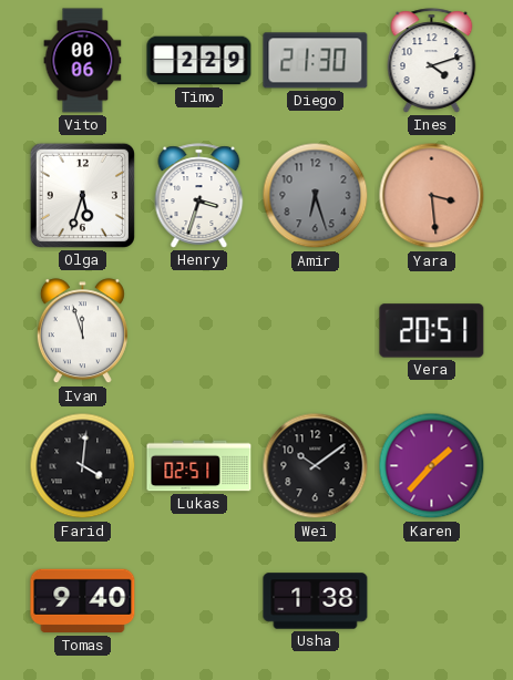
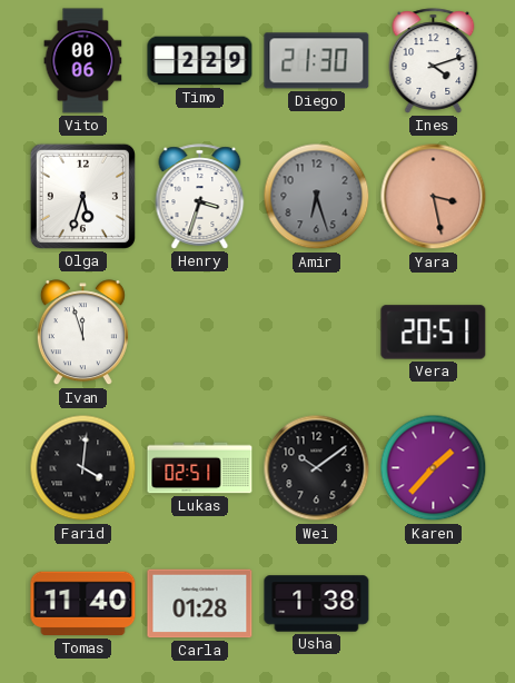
Yara: 3:29 -> 3:28
Tomas: 9:40 -> 11:40
Carla: none -> 01:28
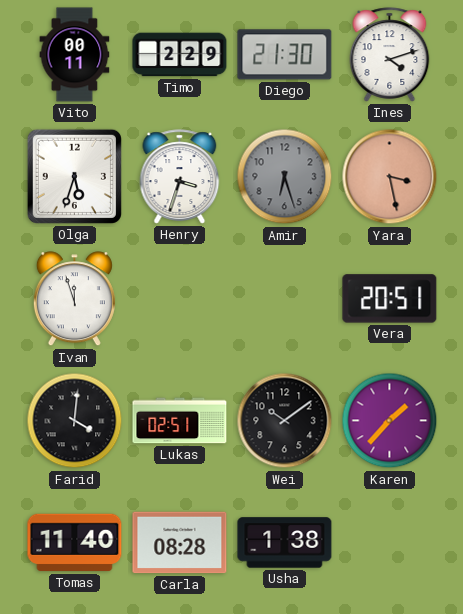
Vito: 00:06 -> 00:11
Carla: 01:28 -> 08:28
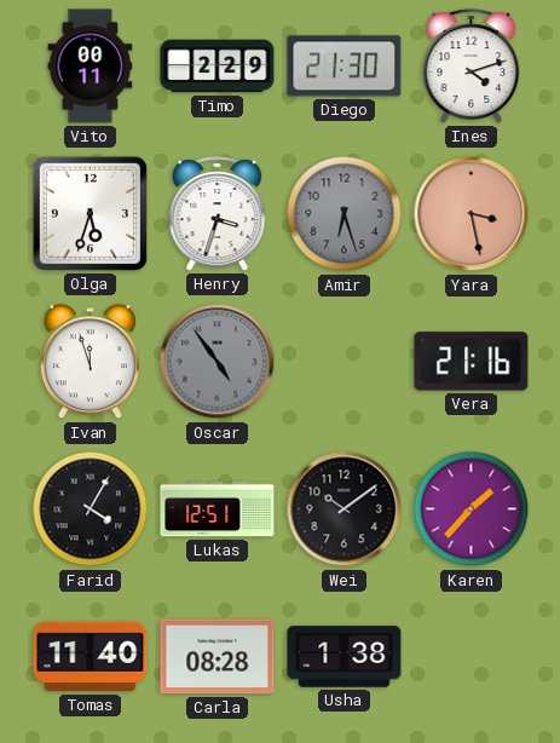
Oscar: none -> 4:54
Vera: 20:51 -> 21:16
Farid: 4:01 -> 4:05
Lukas: 02:51 -> 12:51
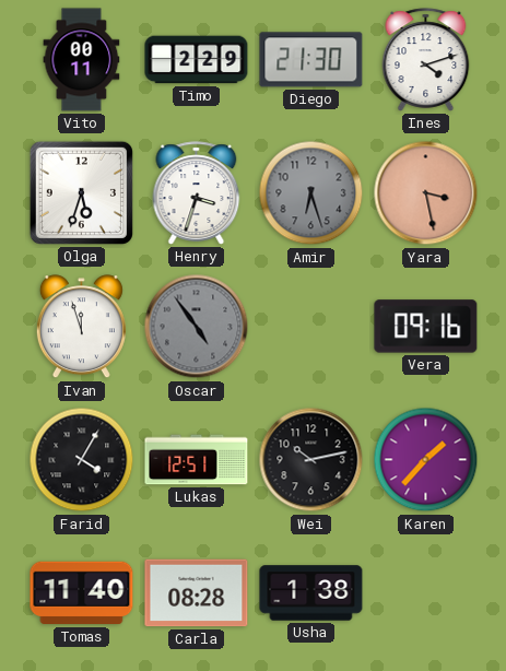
Vera: 21:16 -> 09:16
Wei: 10:09 -> 10:13
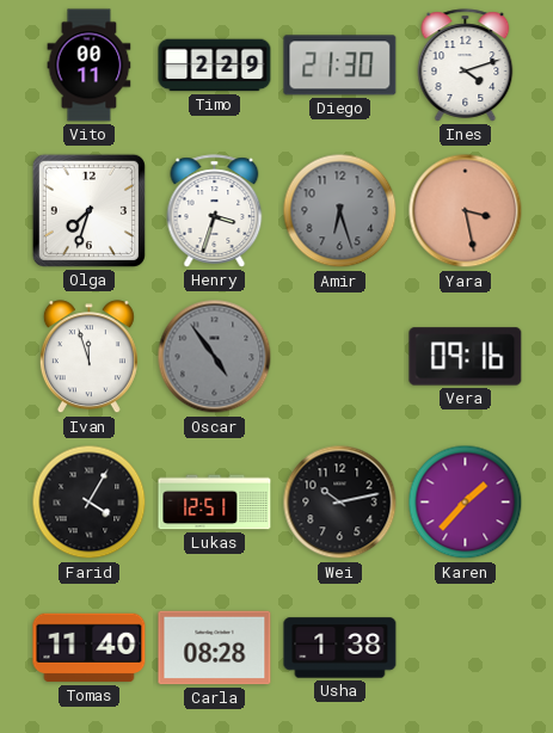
Olga: 5:33 -> 7:33
